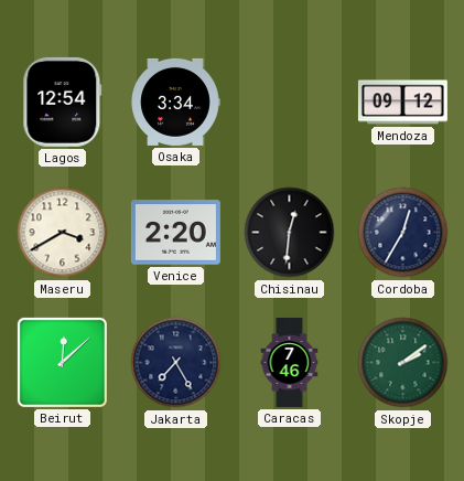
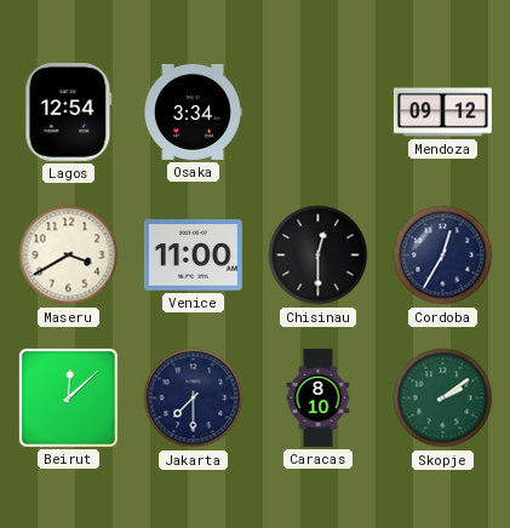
Venice: 2:20 -> 11:00
Chisinau: 12:31 -> 12:30
Jakarta: 7:25 -> 7:30
Caracas: 7:46 -> 8:10
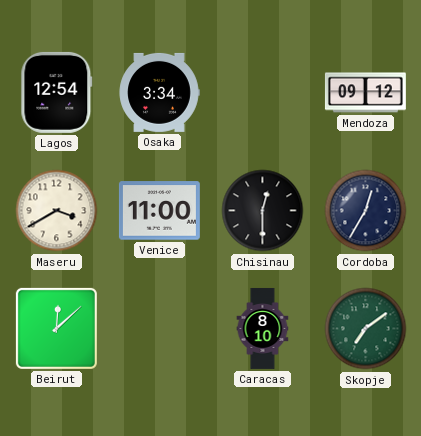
Jakarta: 7:30 -> none
Skopje: 2:09 -> 7:09
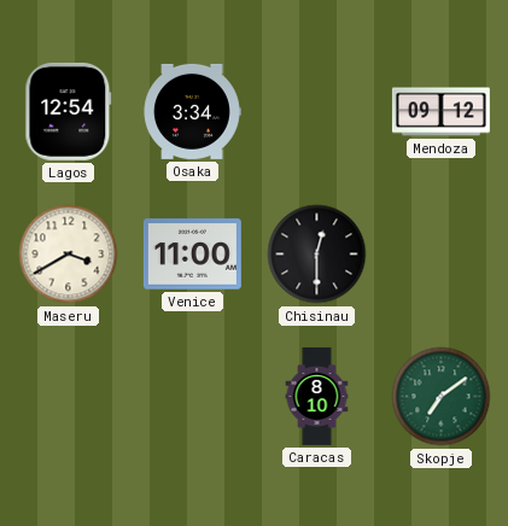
Cordoba: 12:35 -> none
Beirut: 12:08 -> none
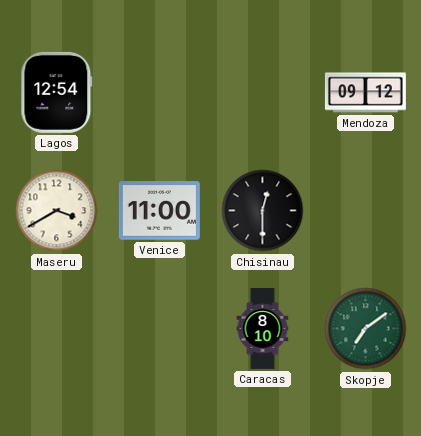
Osaka: 3:34 -> none
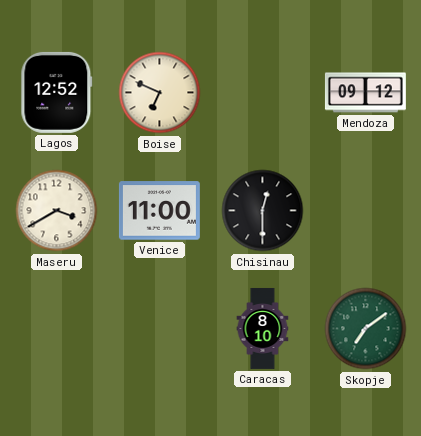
Lagos: 12:54 -> 12:52
Boise: none -> 6:49
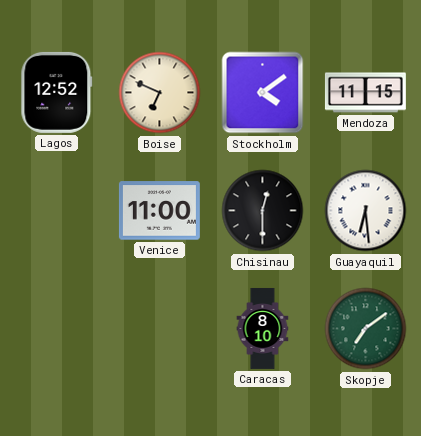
Stockholm: none -> 4:09
Mendoza: 09:12 -> 11:15
Maseru: 3:40 -> none
Guayaquil: none -> 6:29
